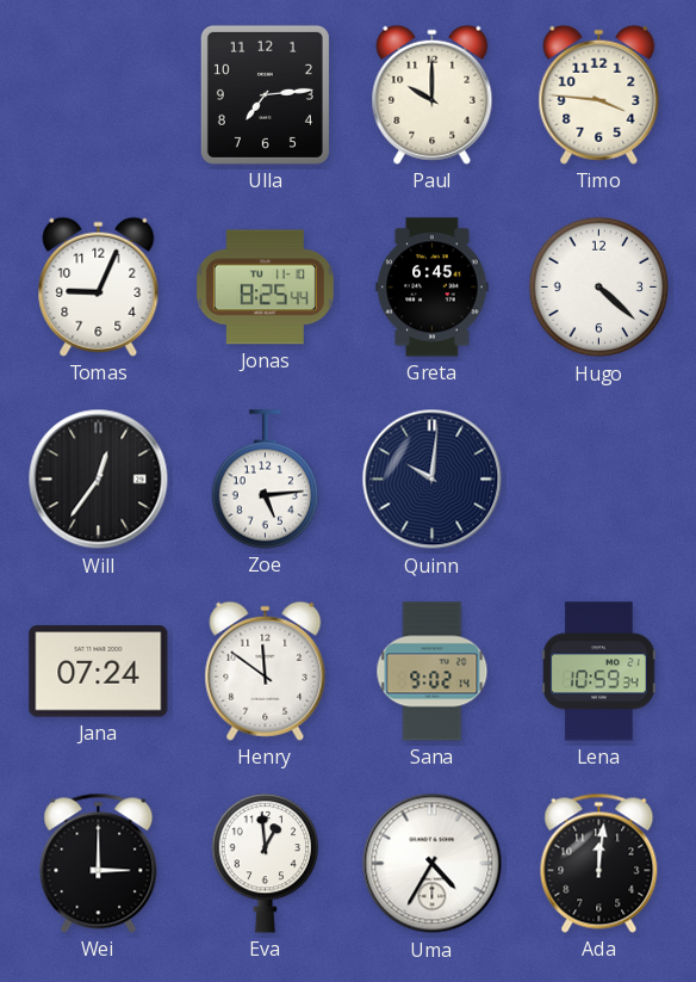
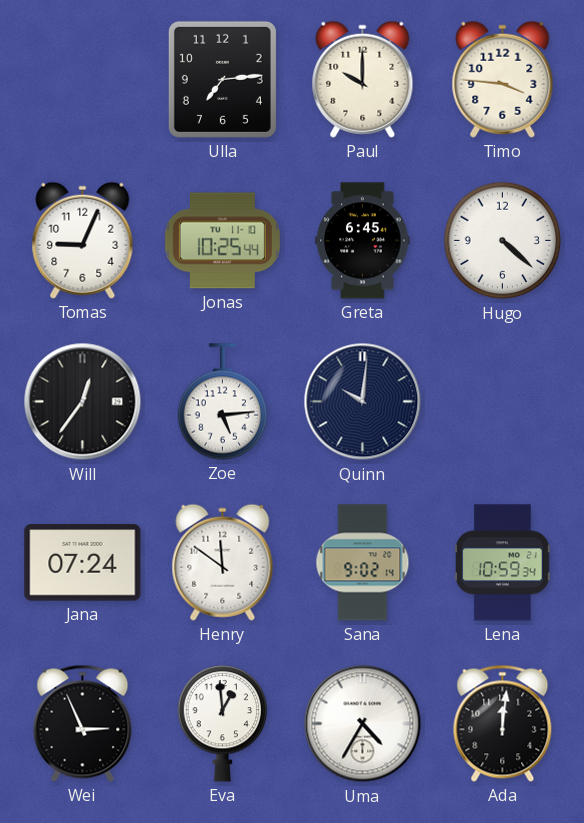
Jonas: 8:25 -> 10:25
Wei: 3:00 -> 2:56
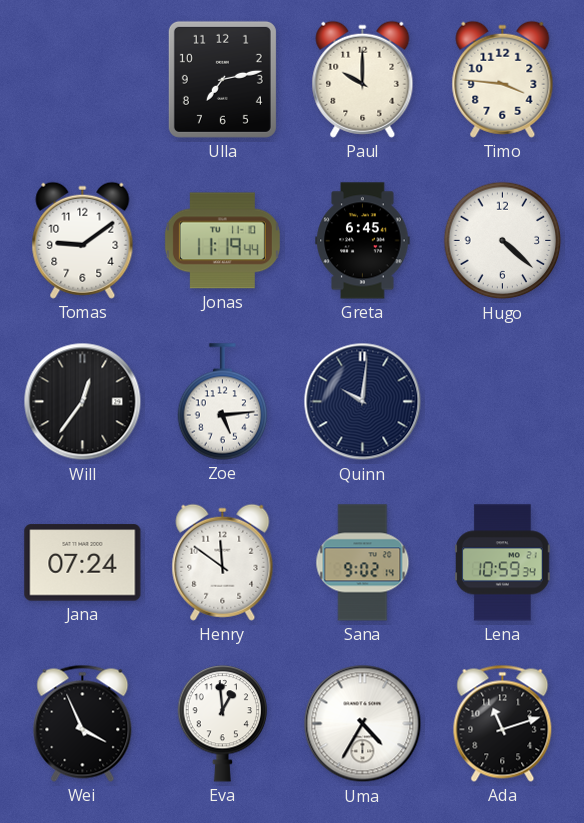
Ulla: 7:14 -> 7:13
Tomas: 9:04 -> 9:09
Jonas: 10:25 -> 11:19
Wei: 2:56 -> 3:56
Ada: 12:01 -> 11:12
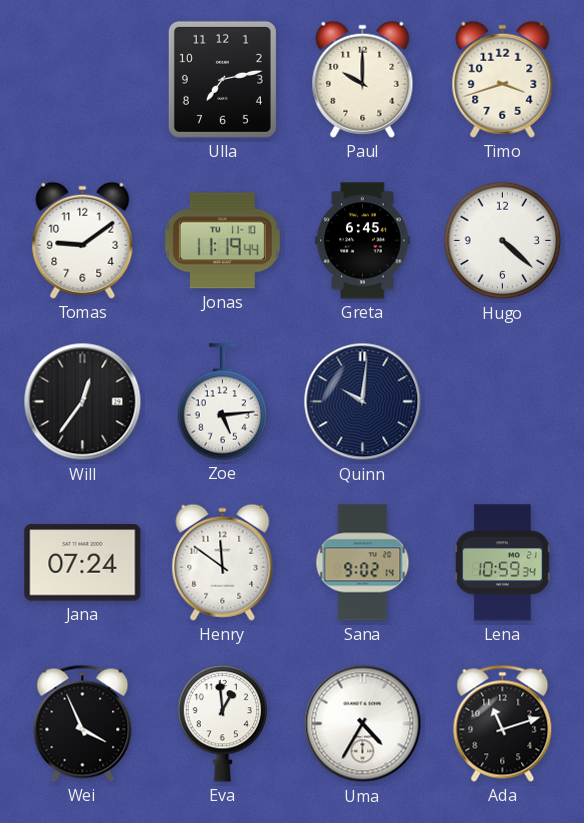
Timo: 3:46 -> 3:42
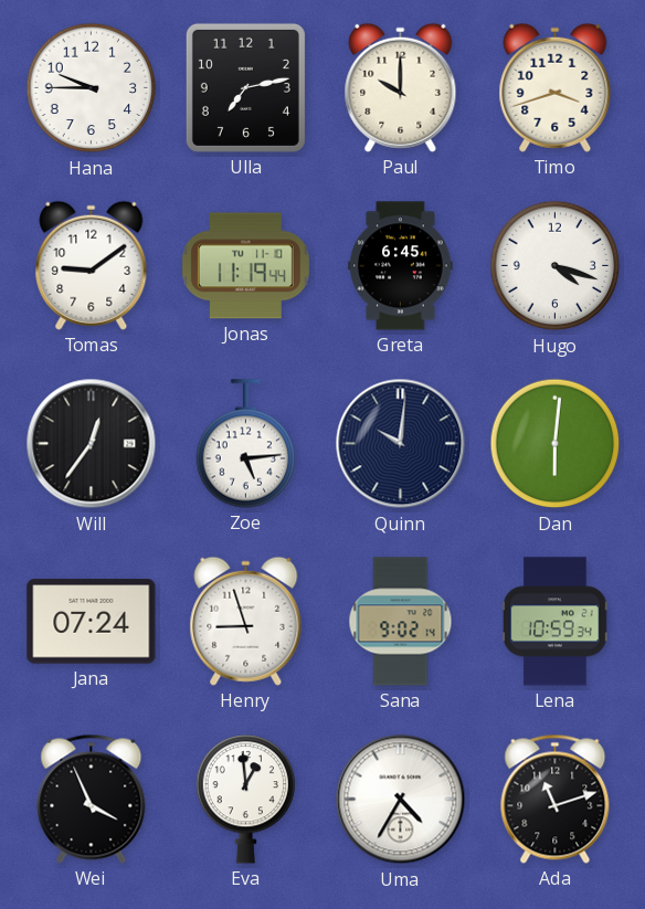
Hana: none -> 9:45
Hugo: 4:22 -> 4:18
Dan: none -> 6:01
Henry: 11:51 -> 8:57
